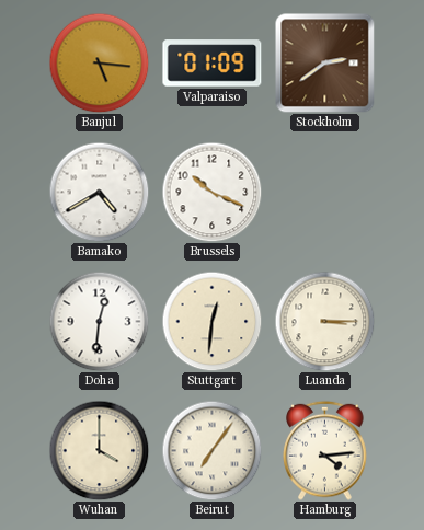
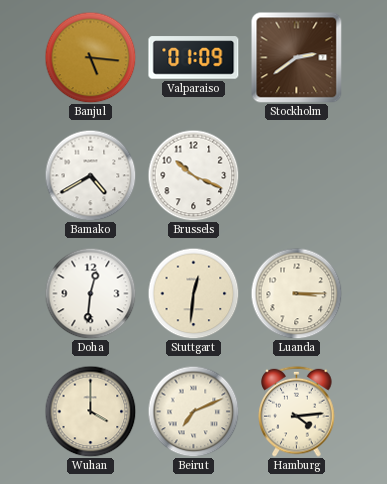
Beirut: 7:06 -> 7:11
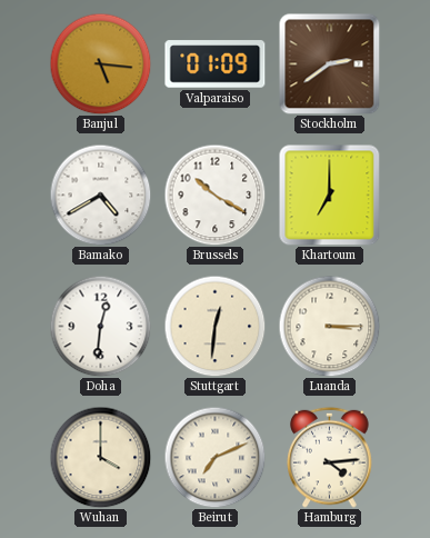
Brussels: 10:19 -> 10:20
Khartoum: none -> 7:00
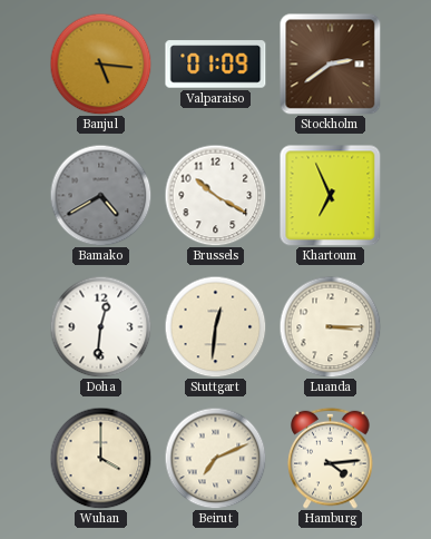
Bamako dial: white -> grey
Khartoum: 7:00 -> 6:56
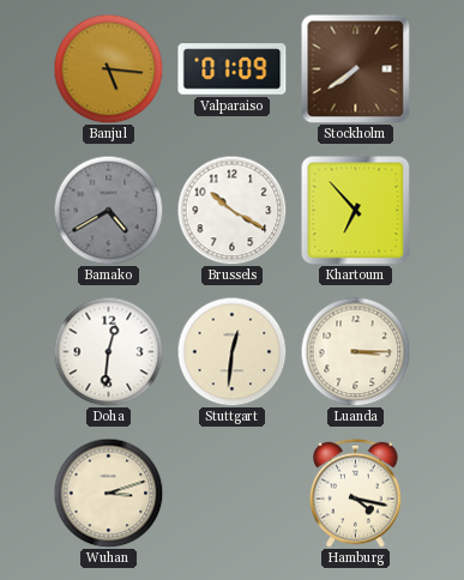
Stockholm: 2:39 -> 7:39
Khartoum: 6:56 -> 6:53
Wuhan: 4:00 -> 3:12
Beirut: 7:11 -> none
Hamburg: 4:14 -> 4:17
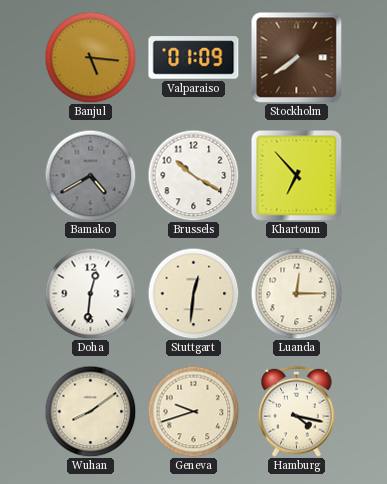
Luanda: 3:15 -> 12:15
Wuhan: 3:12 -> 8:09
Geneva: none -> 9:42
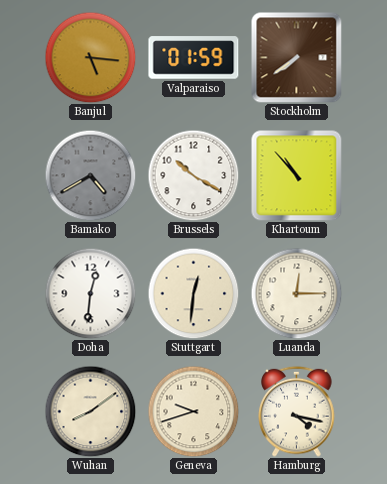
Valparaiso: 01:09 -> 01:59
Khartoum: 6:53 -> 10:53
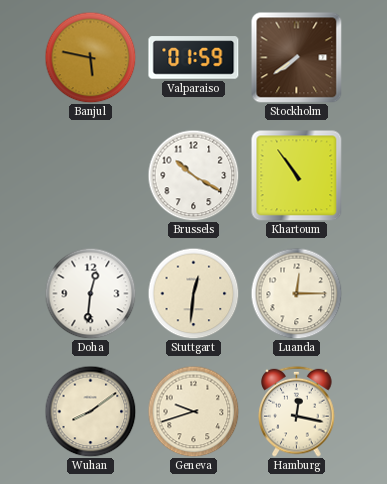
Banjul: 5:16 -> 5:47
Bamako: 4:40 -> none
Khartoum: 10:53 -> 10:54
Hamburg: 4:17 -> 12:17
